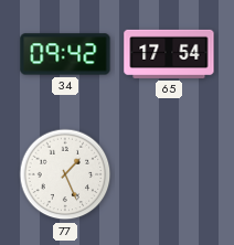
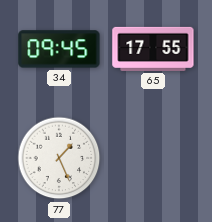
34: 09:42 -> 09:45
65: 17:54 -> 17:55
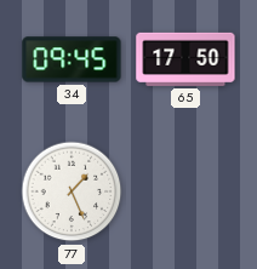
65: 17:55 -> 17:50
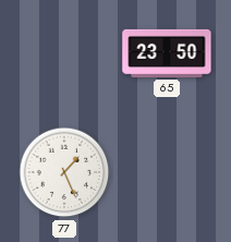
34: 09:45 -> none
65: 17:50 -> 23:50
